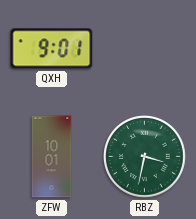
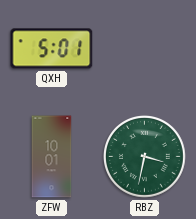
QXH: 9:01 -> 5:01
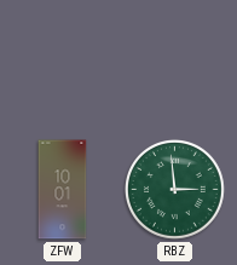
QXH: 5:01 -> none
RBZ: 3:32 -> 2:59
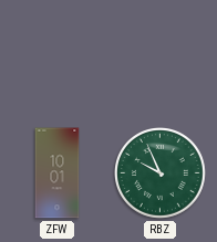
RBZ: 2:59 -> 9:56
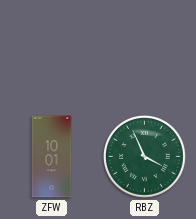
RBZ: 9:56 -> 3:56
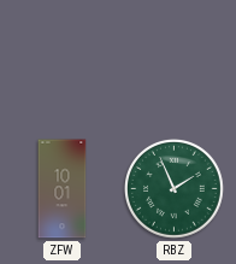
RBZ: 3:56 -> 1:56
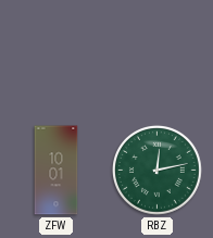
RBZ: 1:56 -> 12:13
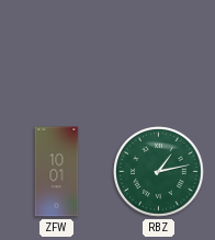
RBZ: 12:13 -> 1:13
